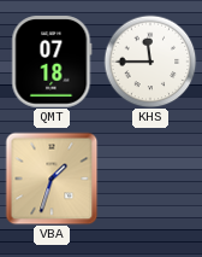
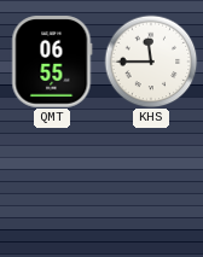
QMT: 07:18 -> 06:55
VBA: 1:33 -> none
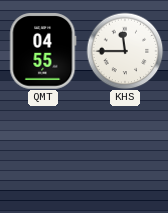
QMT: 06:55 -> 04:55
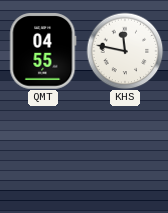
KHS: 11:45 -> 11:47
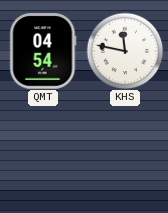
QMT: 04:55 -> 04:54
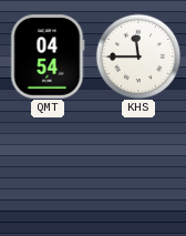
KHS: 11:47 -> 11:45
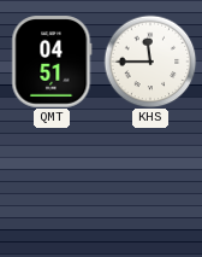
QMT: 04:54 -> 04:51
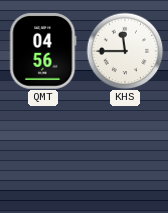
QMT: 04:51 -> 04:56
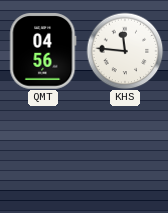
KHS: 11:45 -> 11:46
